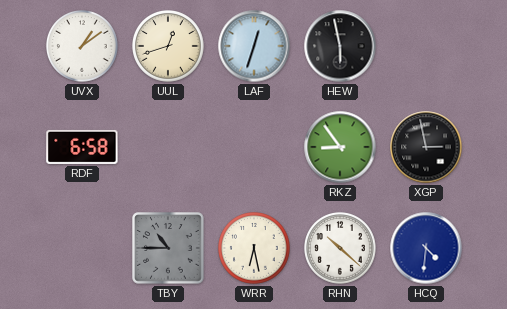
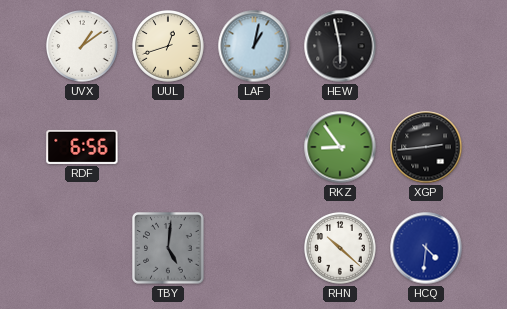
LAF: 12:33 -> 1:02
RDF: 6:58 -> 6:56
XGP: 2:58 -> 2:44
TBY: 10:45 -> 5:01
WRR: 6:28 -> none
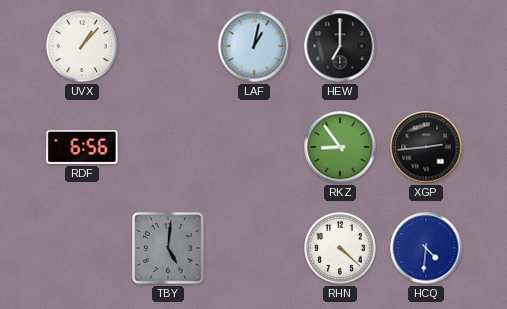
UVX: 1:09 -> 1:07
UUL: 12:42 -> none
HEW: 5:58 -> 7:00
RHN: 10:22 -> 4:22
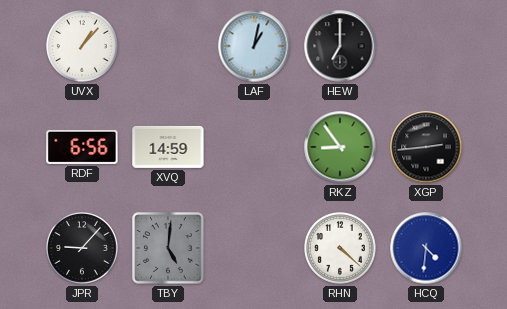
XVQ: none -> 14:59
JPR: none -> 9:07
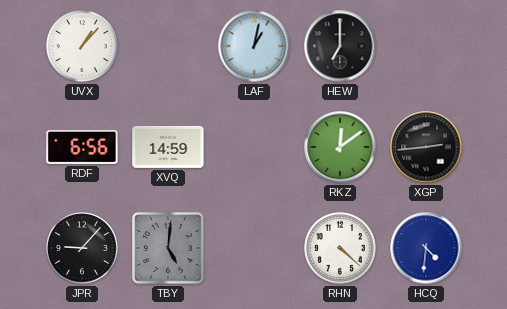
RKZ: 8:54 -> 12:09
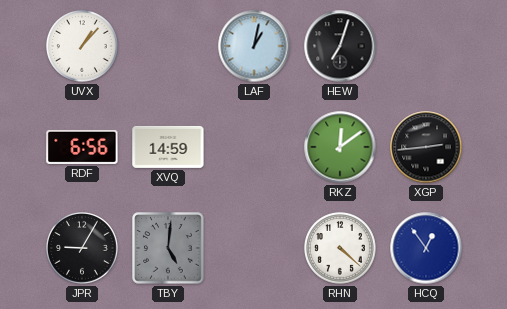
HEW: 7:00 -> 7:03
JPR: 9:07 -> 9:05
HCQ: 4:31 -> 12:54
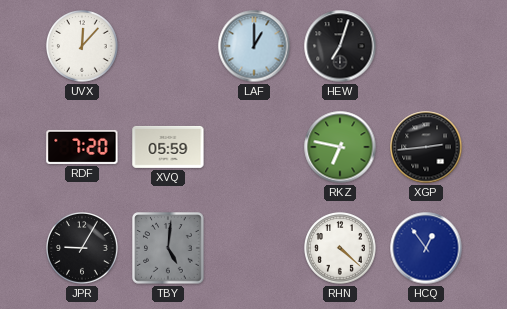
UVX: 1:07 -> 12:07
LAF: 1:02 -> 1:00
RDF: 6:56 -> 7:20
XVQ: 14:59 -> 05:59
RKZ: 12:09 -> 6:47
